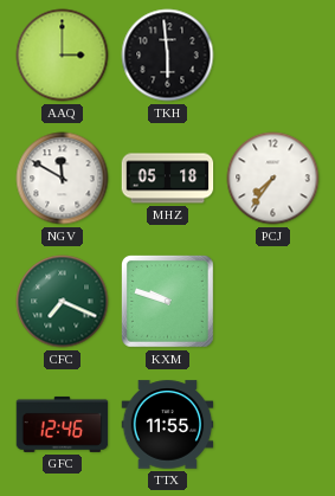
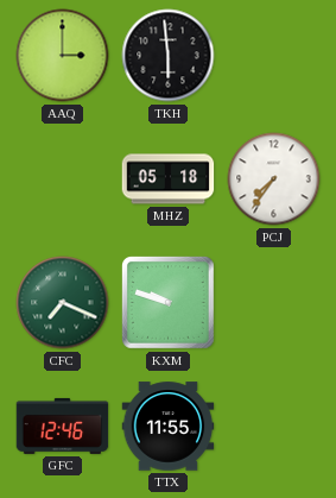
NGV: 11:50 -> none
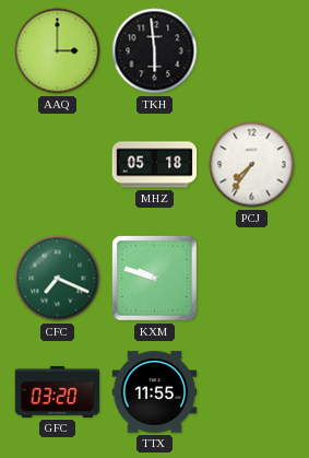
GFC: 12:46 -> 03:20
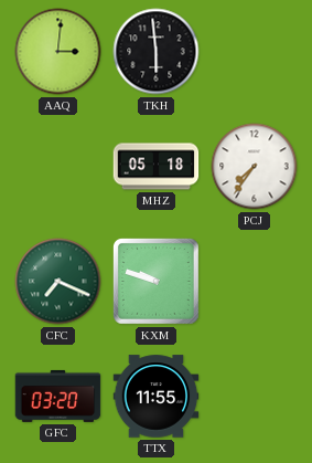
AAQ: 3:00 -> 3:01
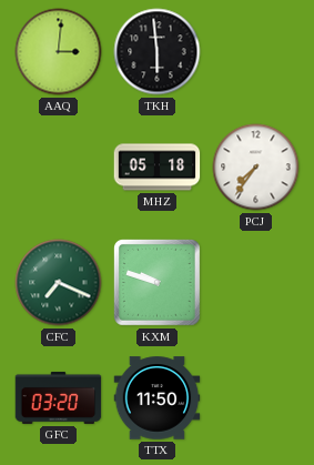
TTX: 11:55 -> 11:50
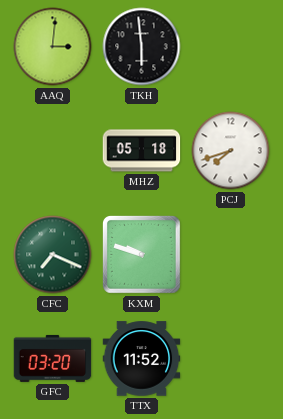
PCJ: 7:36 -> 7:42
TTX: 11:50 -> 11:52
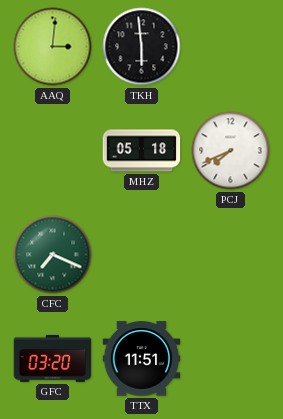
PCJ: 7:42 -> 7:41
KXM: 9:48 -> none
TTX: 11:52 -> 11:51
